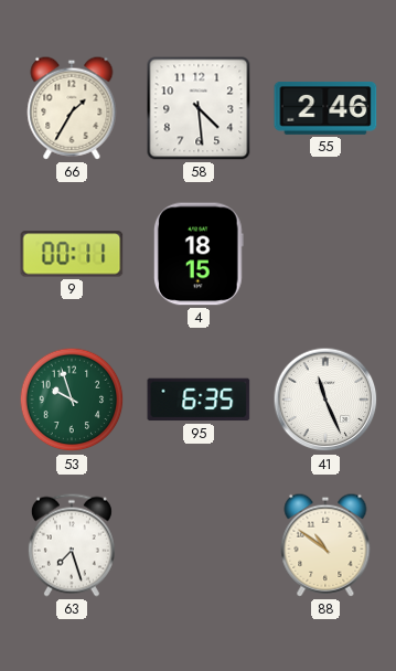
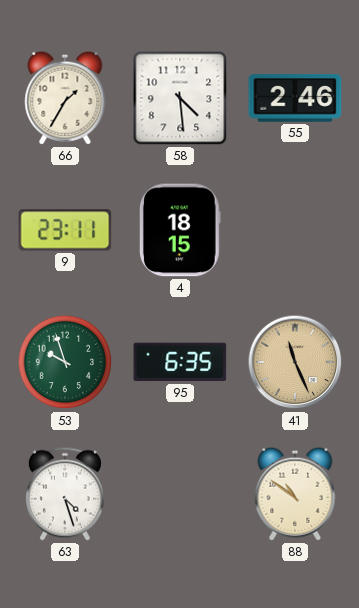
9: 00:11 -> 23:11
41 dial: white -> champagne
63: 7:27 -> 4:27
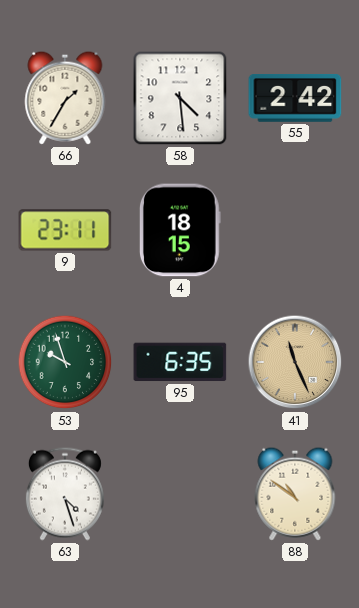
55: 2:46 -> 2:42
